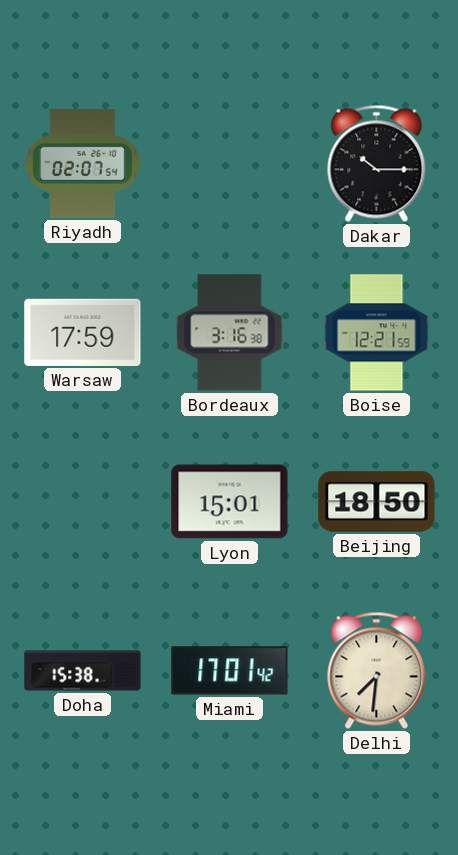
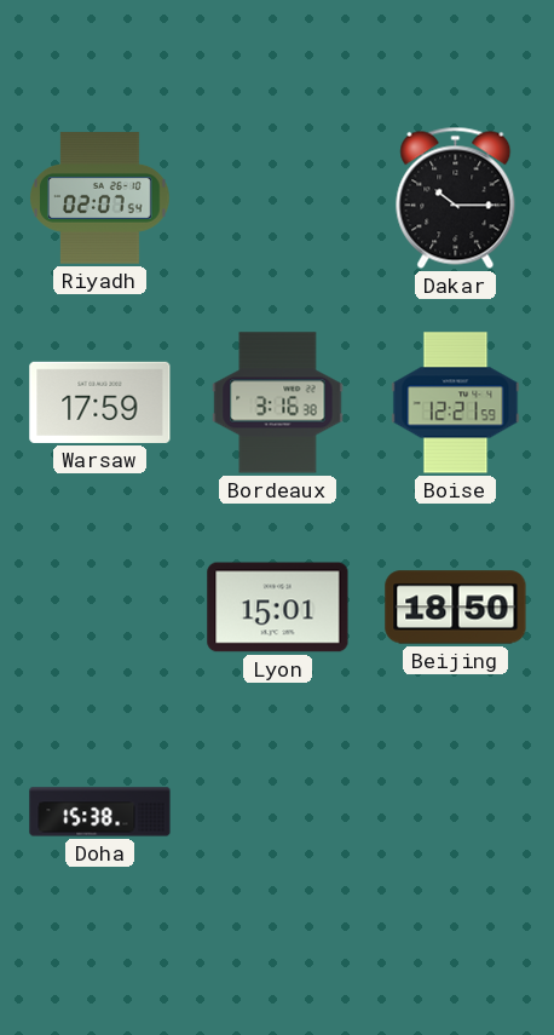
Miami: 17:01 -> none
Delhi: 7:31 -> none
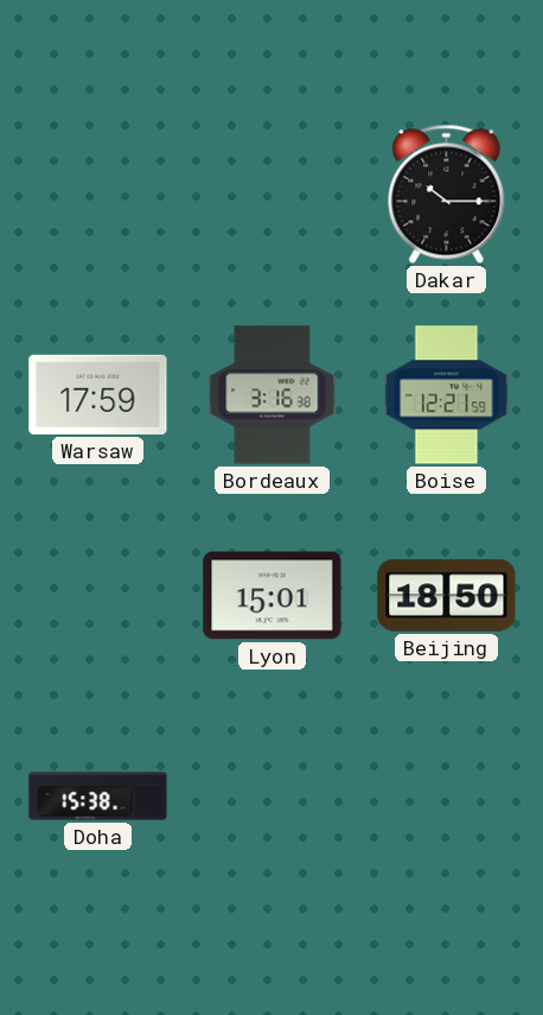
Riyadh: 02:07 -> none
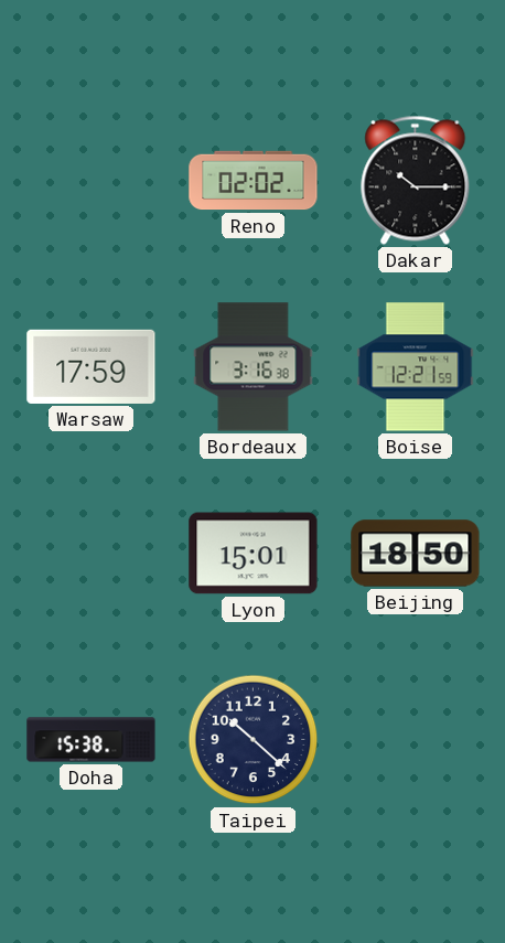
Reno: none -> 02:02
Taipei: none -> 10:22
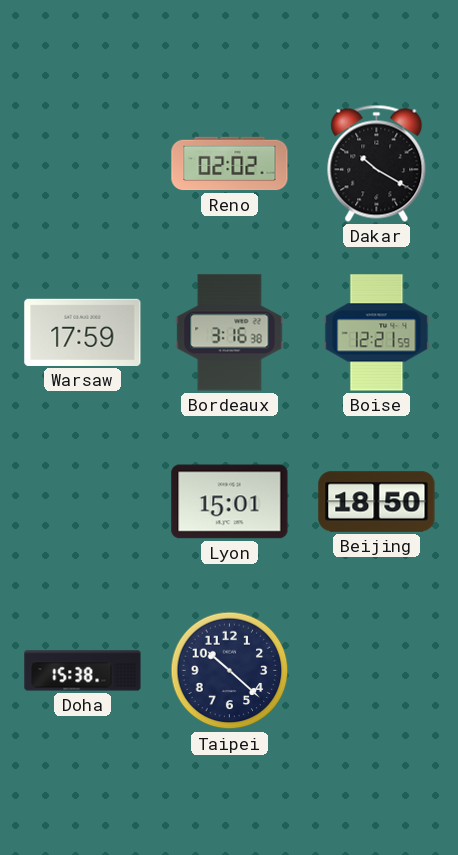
Dakar: 10:15 -> 10:20
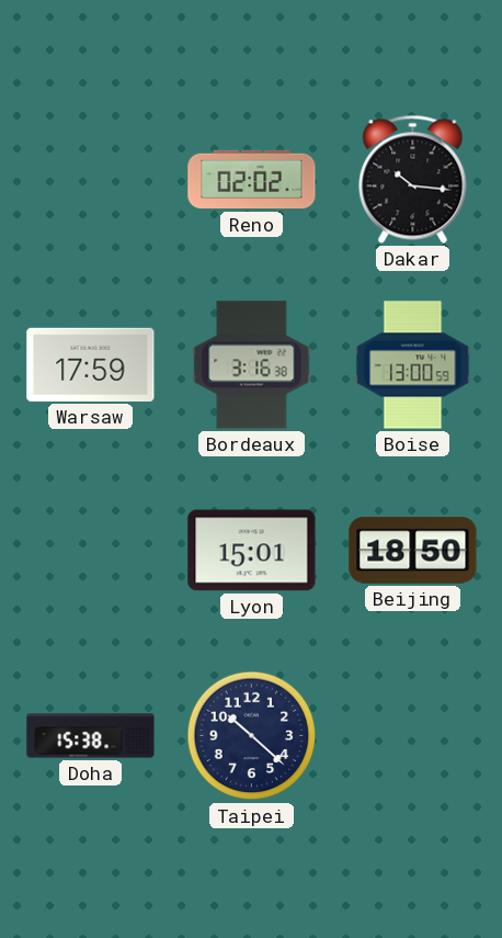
Dakar: 10:20 -> 10:16
Boise: 12:21 -> 13:00
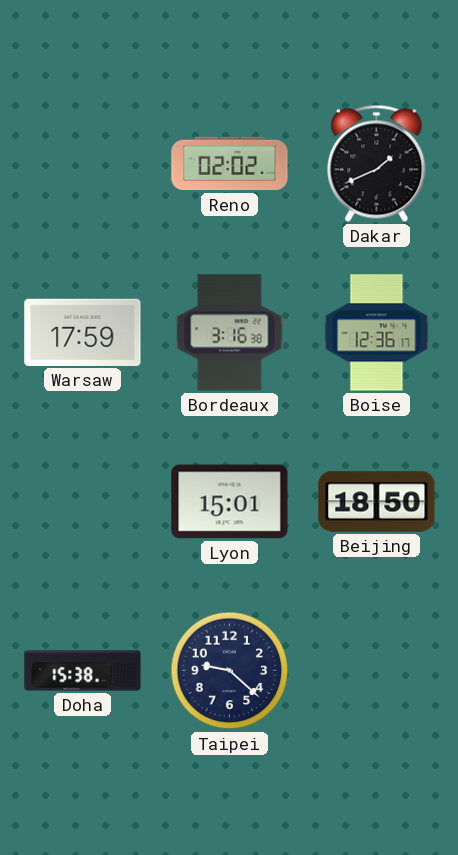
Dakar: 10:16 -> 1:41
Boise: 13:00 -> 12:36
Taipei: 10:22 -> 9:22
